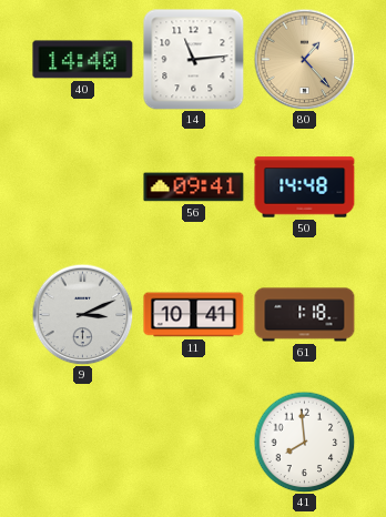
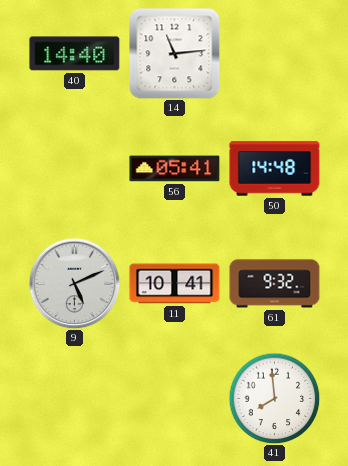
80: 1:23 -> none
56: 09:41 -> 05:41
9: 3:11 -> 5:11
61: 1:18 -> 9:32
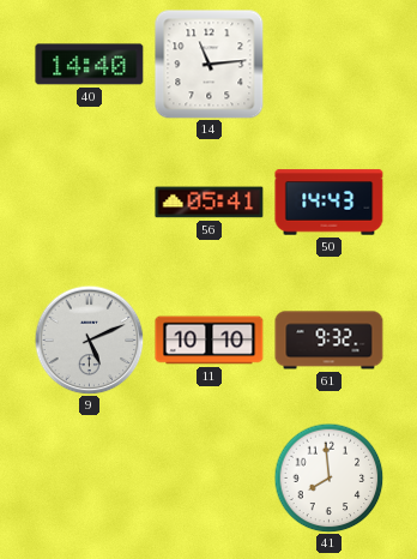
50: 14:48 -> 14:43
11: 10:41 -> 10:10
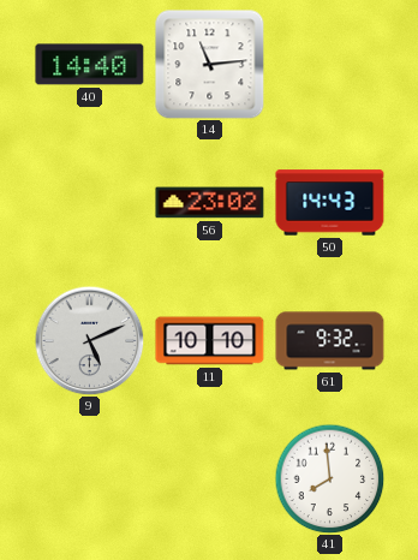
56: 05:41 -> 23:02
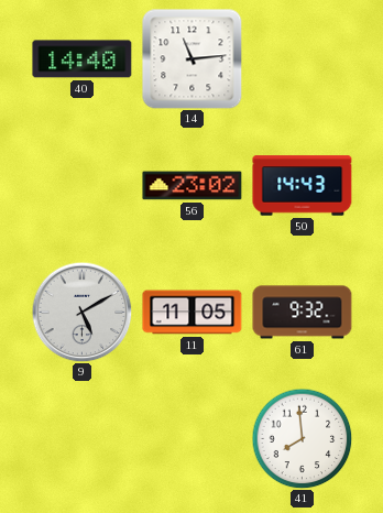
9: 5:11 -> 5:10
11: 10:10 -> 11:05
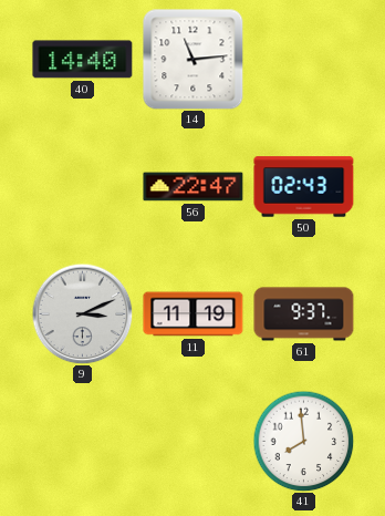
56: 23:02 -> 22:47
50: 14:43 -> 02:43
9: 5:10 -> 3:11
11: 11:05 -> 11:19
61: 9:32 -> 9:37
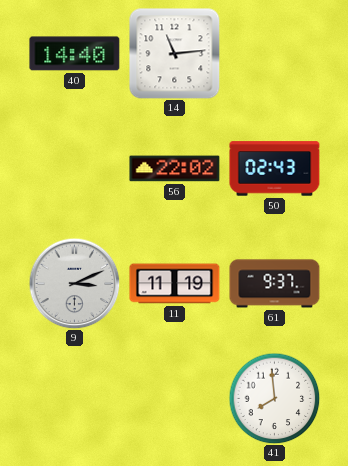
56: 22:47 -> 22:02
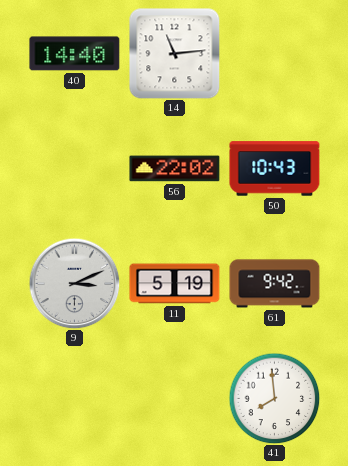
50: 02:43 -> 10:43
11: 11:19 -> 5:19
61: 9:37 -> 9:42
